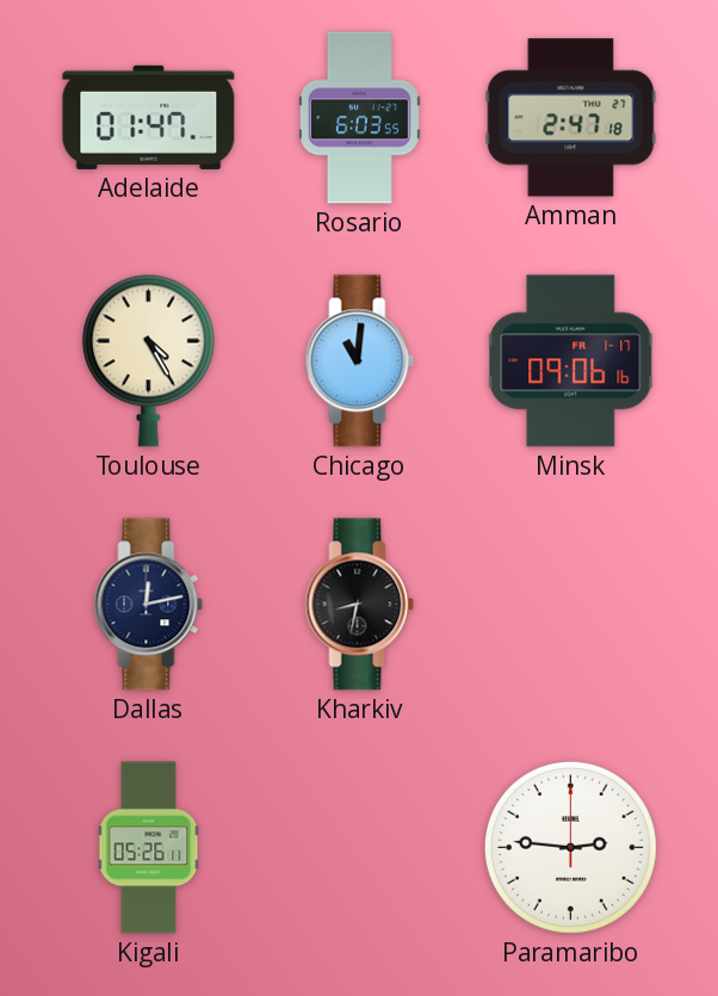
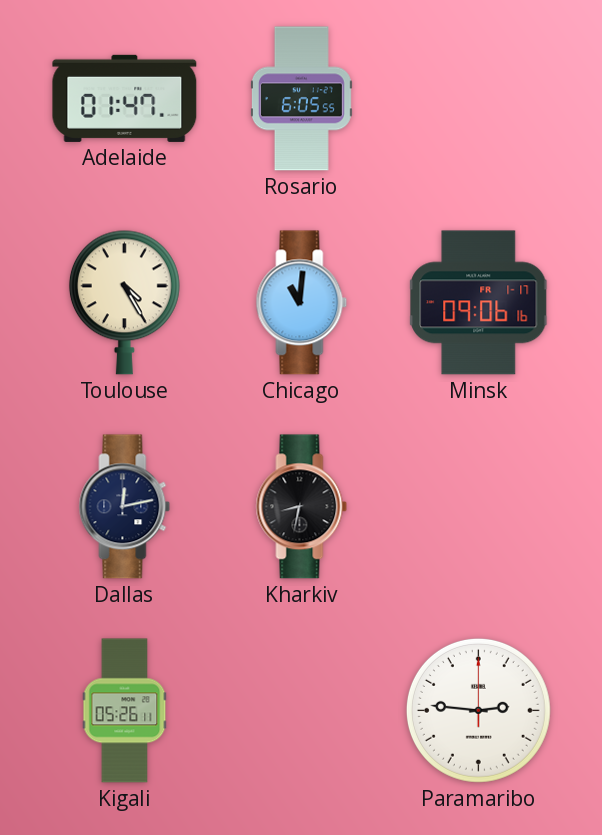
Rosario: 6:03 -> 6:05
Amman: 2:47 -> none
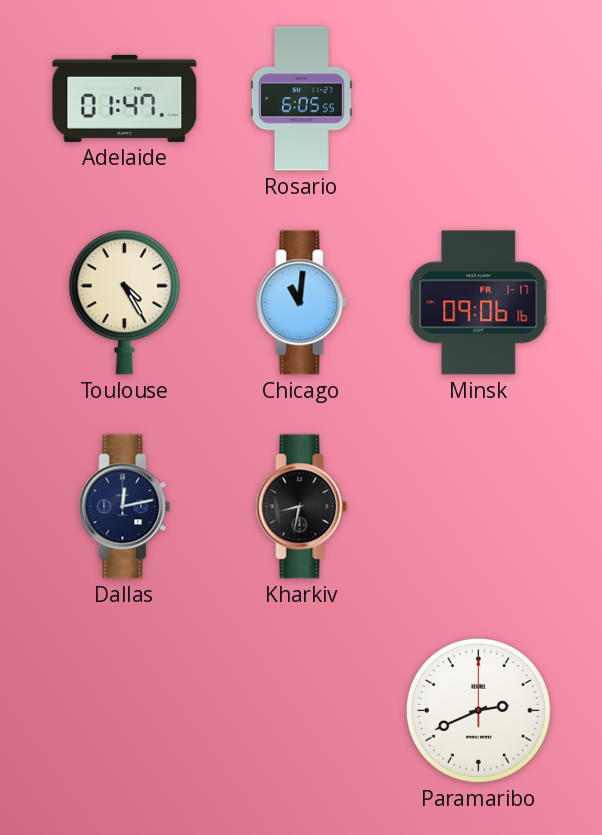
Kigali: 05:26 -> none
Paramaribo: 2:46 -> 2:41
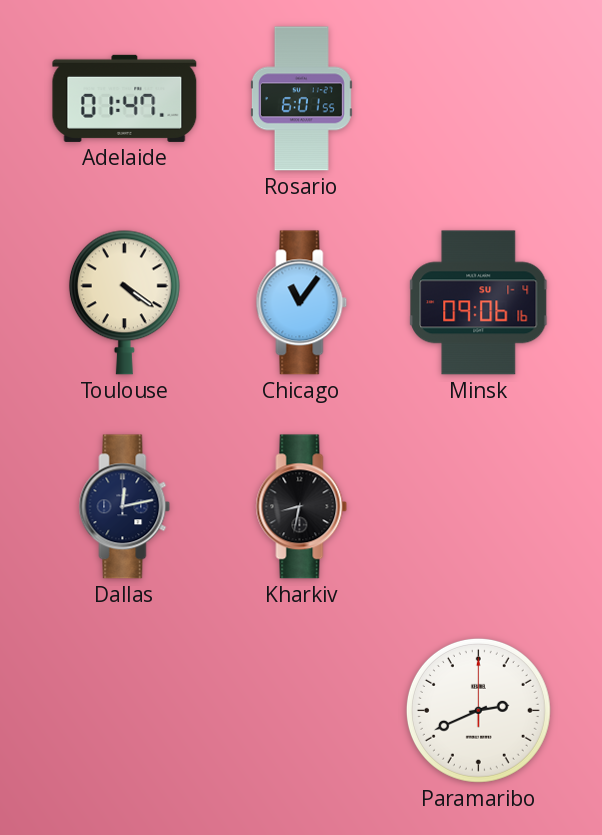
Rosario: 6:05 -> 6:01
Toulouse: 4:25 -> 4:21
Chicago: 11:01 -> 11:06
Minsk date: FR 1-17 -> SU 1-4
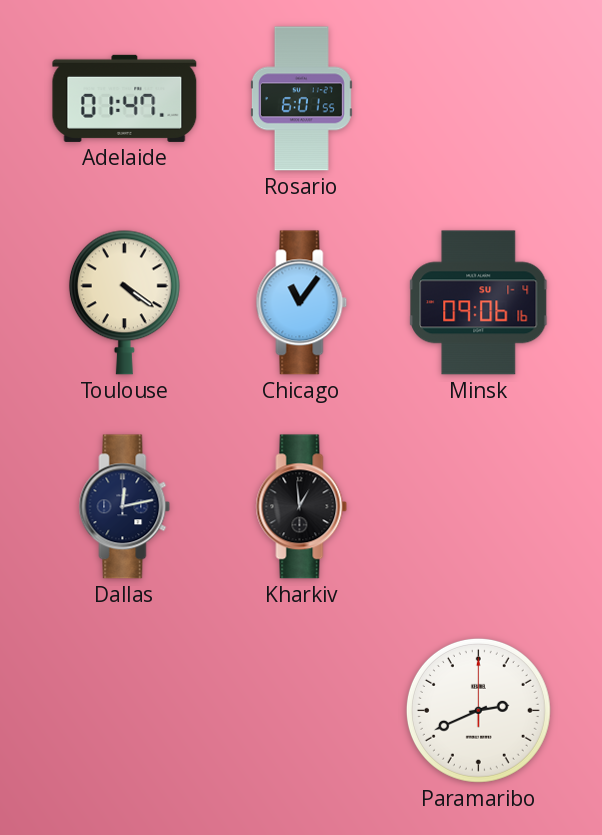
Kharkiv: 8:32 -> 12:59
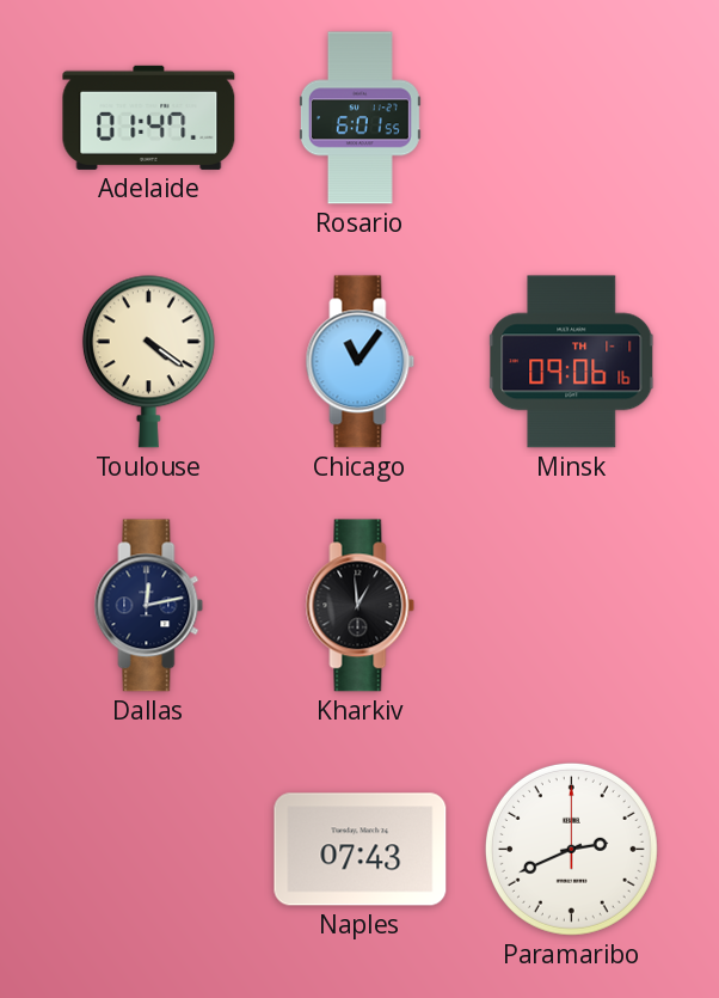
Minsk date: SU 1-4 -> TH 1-1
Naples: none -> 07:43
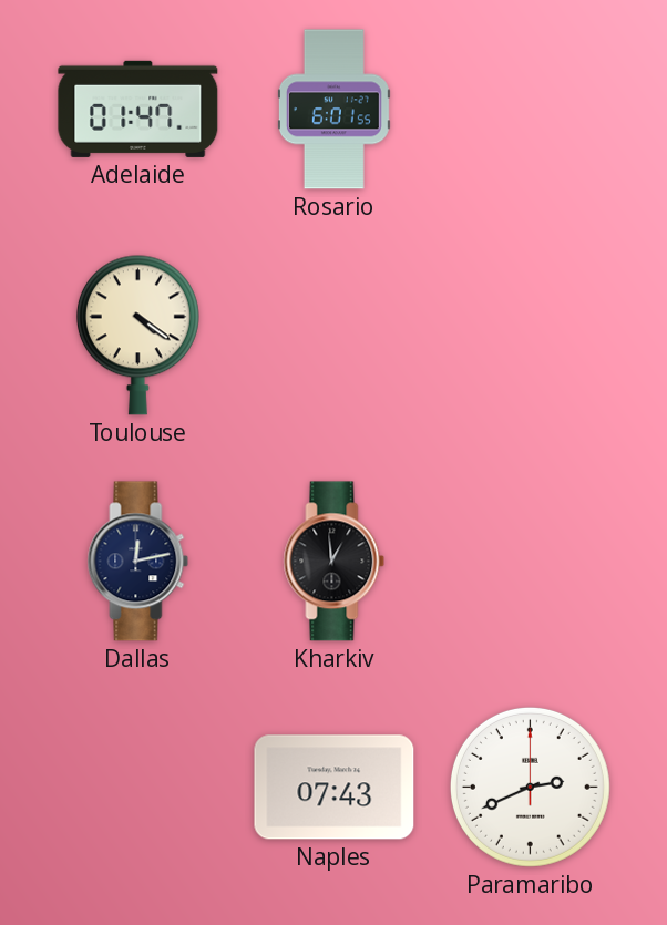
Chicago: 11:06 -> none
Minsk: 09:06 -> none
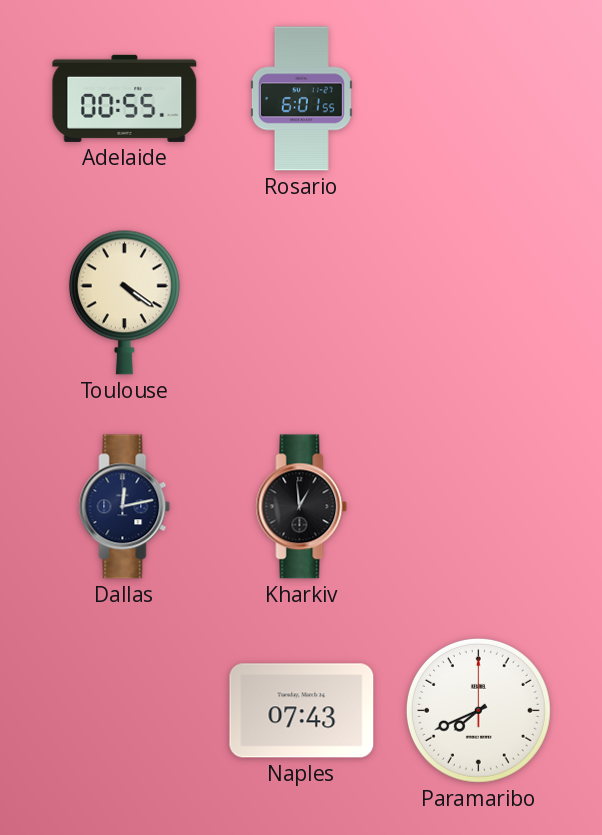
Adelaide: 01:47 -> 00:55
Paramaribo: 2:41 -> 7:41
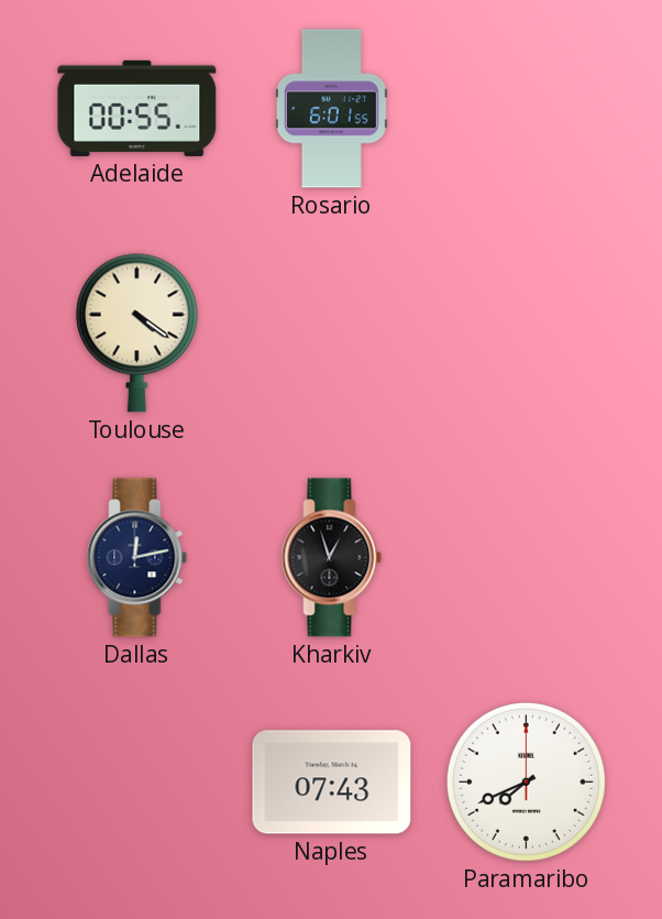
Kharkiv: 12:59 -> 12:57
